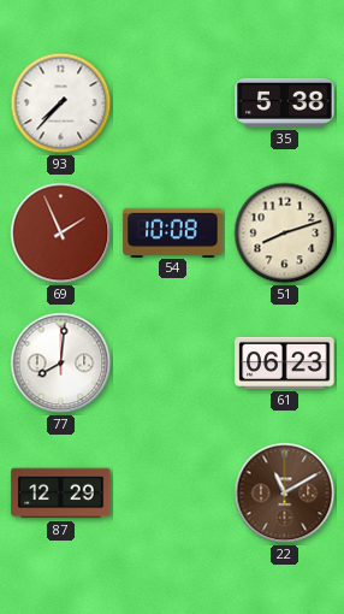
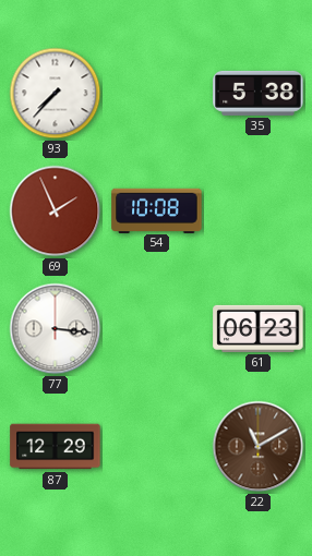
51: 8:12 -> none
77: 8:01 -> 3:16
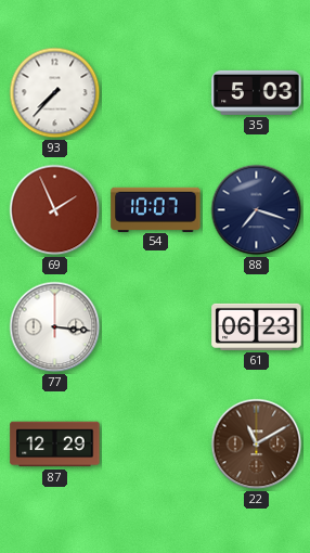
35: 5:38 -> 5:03
54: 10:08 -> 10:07
88: none -> 7:18
